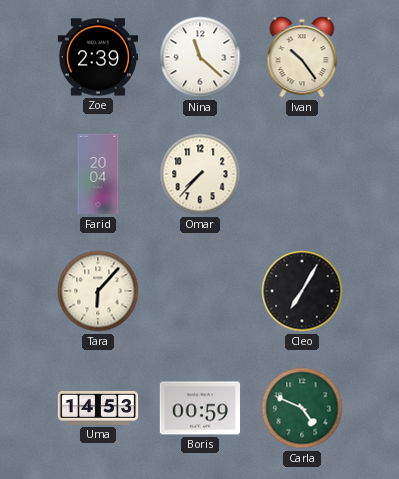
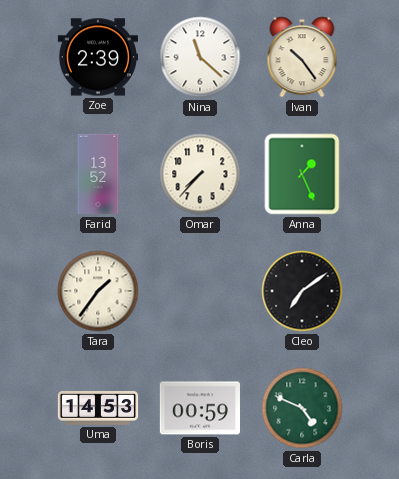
Farid: 20:04 -> 13:52
Anna: none -> 1:26
Tara: 6:07 -> 1:36
Cleo: 7:05 -> 7:09
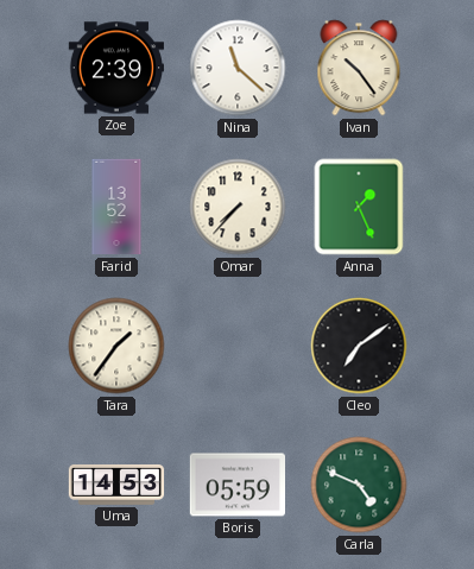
Boris: 00:59 -> 05:59
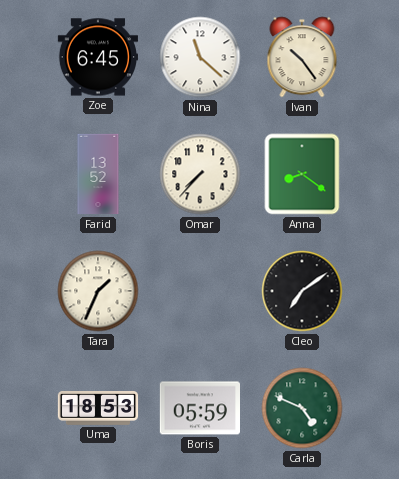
Zoe: 2:39 -> 6:45
Anna: 1:26 -> 8:21
Tara: 1:36 -> 1:34
Uma: 14:53 -> 18:53
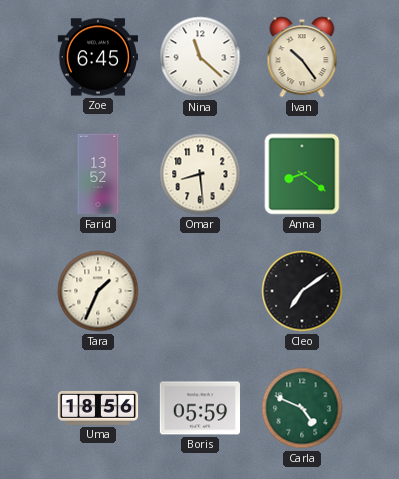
Omar: 7:37 -> 8:29
Uma: 18:53 -> 18:56
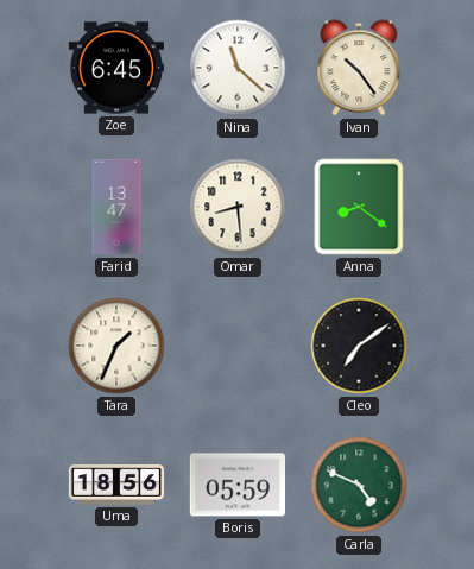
Farid: 13:52 -> 13:47
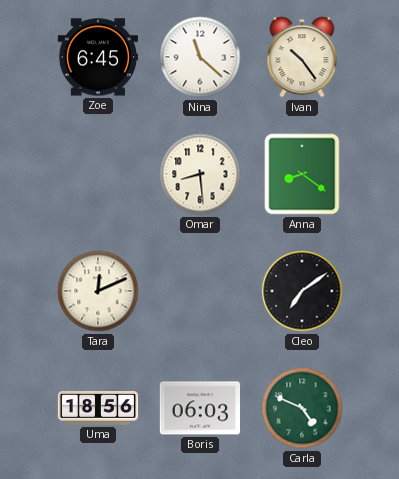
Farid: 13:47 -> none
Tara: 1:34 -> 12:11
Boris: 05:59 -> 06:03
